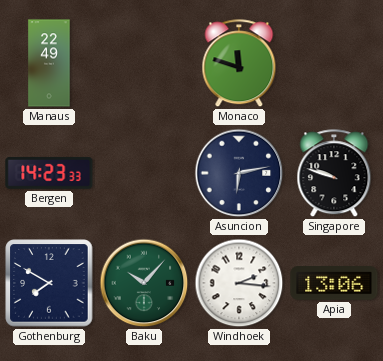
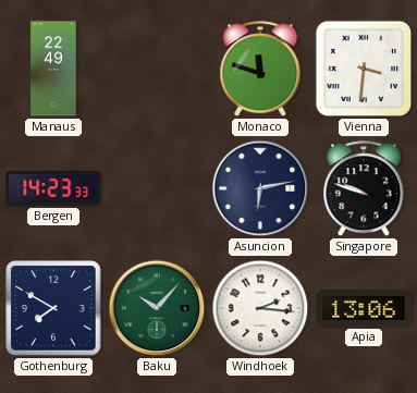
Vienna: none -> 3:31
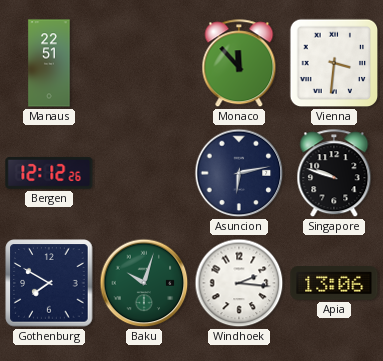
Manaus: 22:49 -> 22:51
Monaco: 11:48 -> 11:53
Bergen: 14:23 -> 12:12
Baku: 10:07 -> 10:03
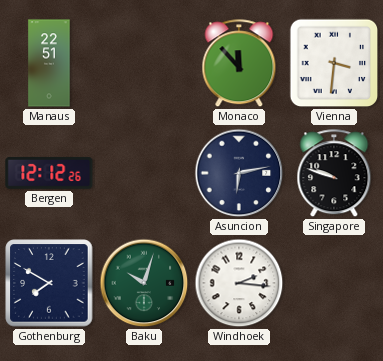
Apia: 13:06 -> none
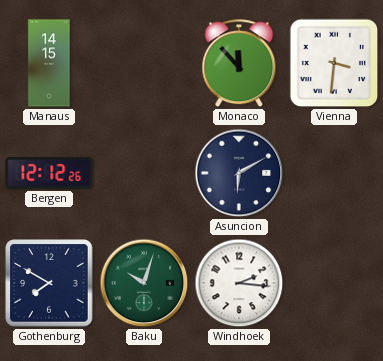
Manaus: 22:51 -> 14:15
Asuncion: 6:13 -> 6:10
Singapore: 9:48 -> none
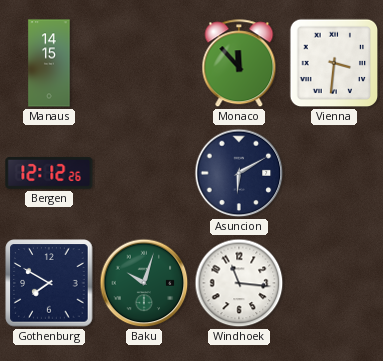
Windhoek: 2:16 -> 11:16
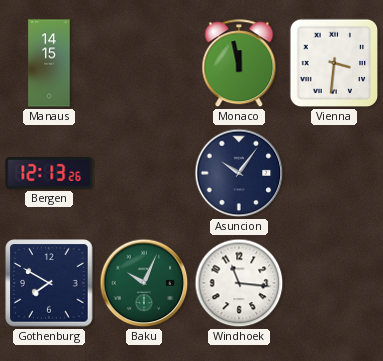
Monaco: 11:53 -> 11:58
Bergen: 12:12 -> 12:13
Asuncion: 6:10 -> 10:06
Baku: 10:03 -> 10:04
